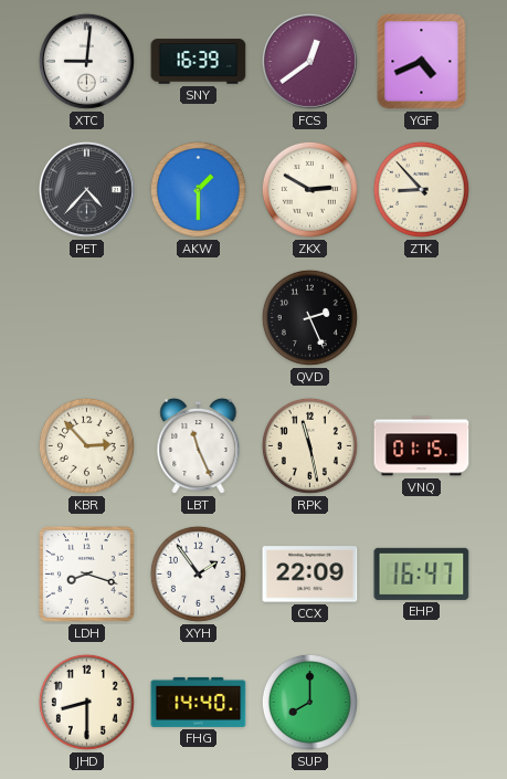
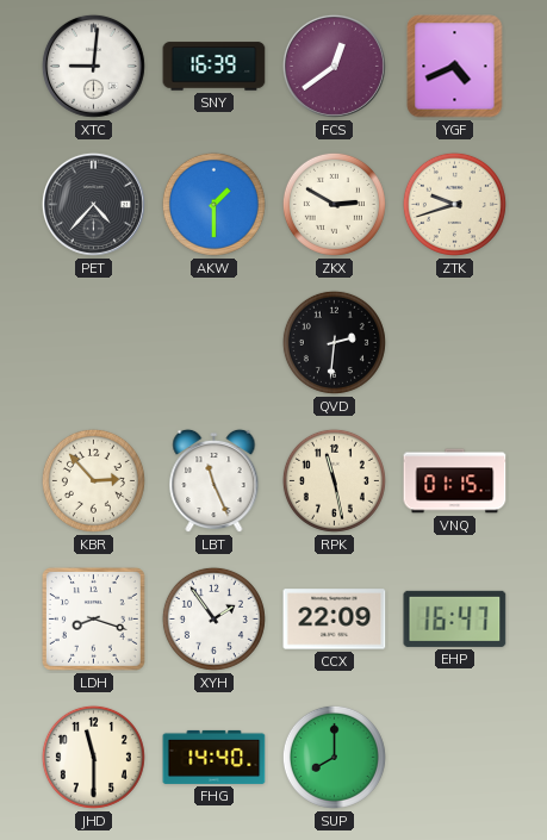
ZTK: 8:53 -> 9:42
QVD: 2:26 -> 2:31
JHD: 8:30 -> 11:30
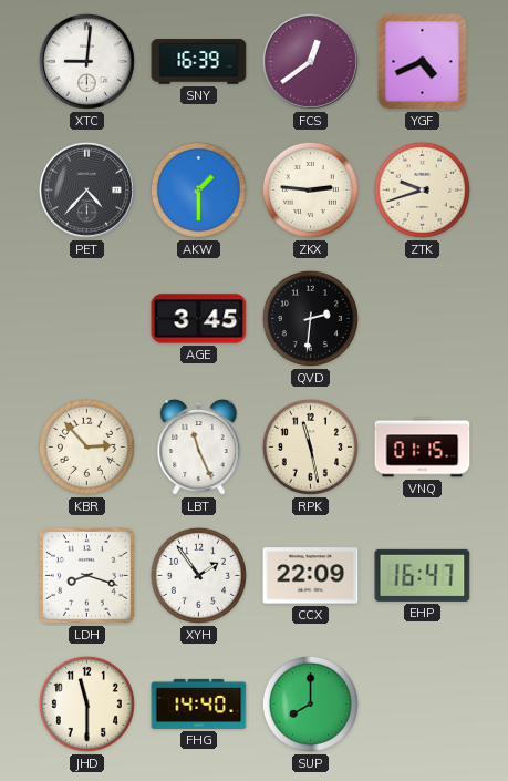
ZKX: 2:50 -> 2:46
AGE: none -> 3:45
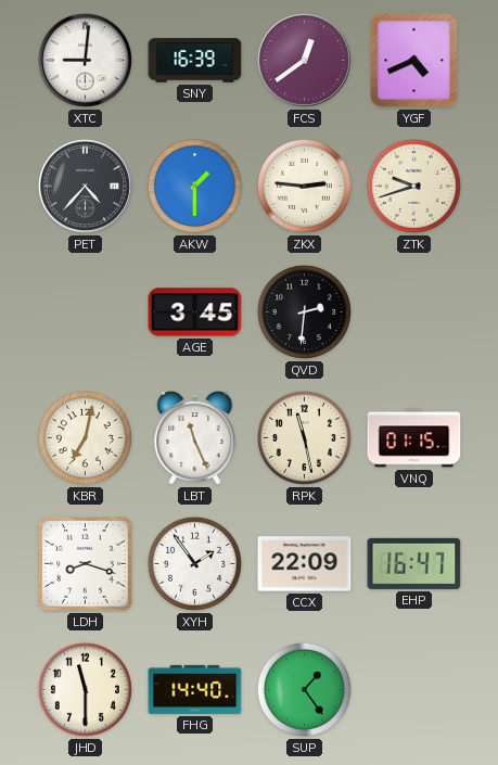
KBR: 2:53 -> 7:02
SUP: 8:00 -> 1:24
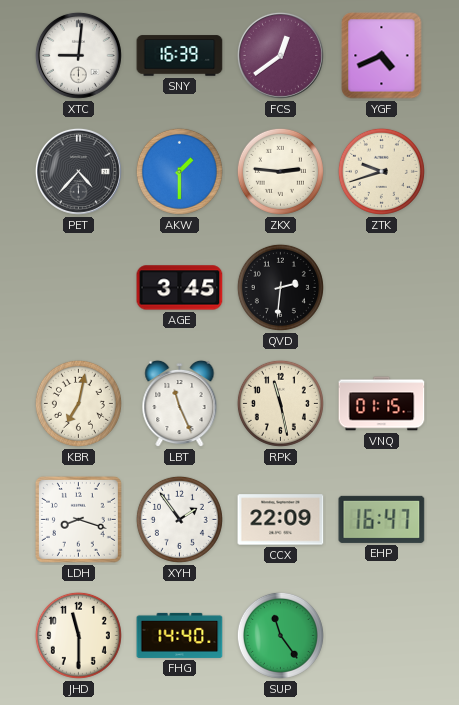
SUP: 1:24 -> 11:24
